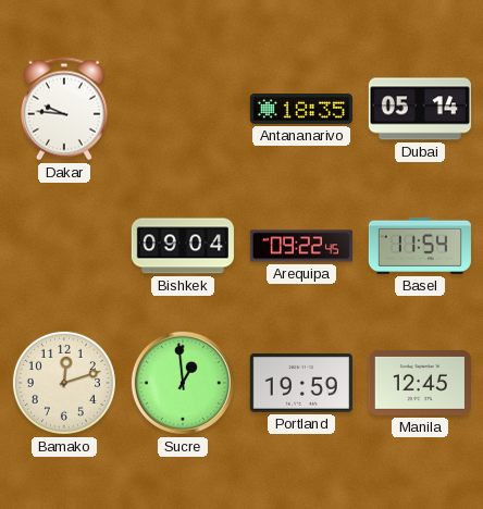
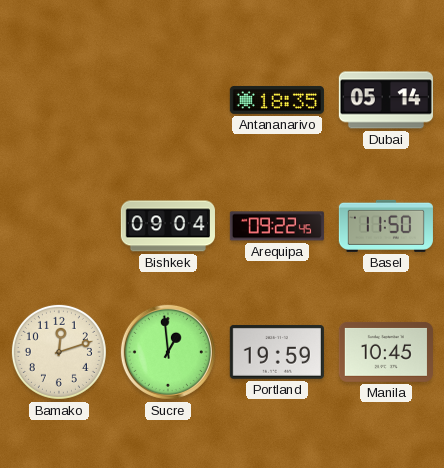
Dakar: 9:46 -> none
Basel: 11:54 -> 11:50
Manila: 12:45 -> 10:45
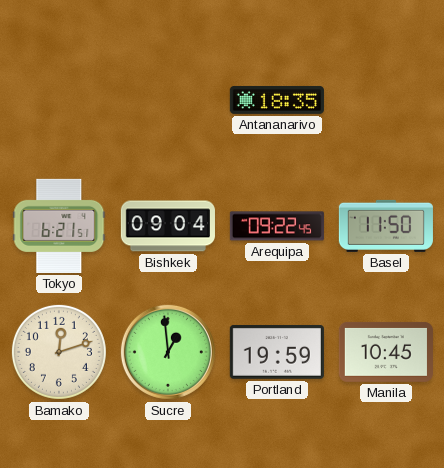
Dubai: 05:14 -> none
Tokyo: none -> 6:21
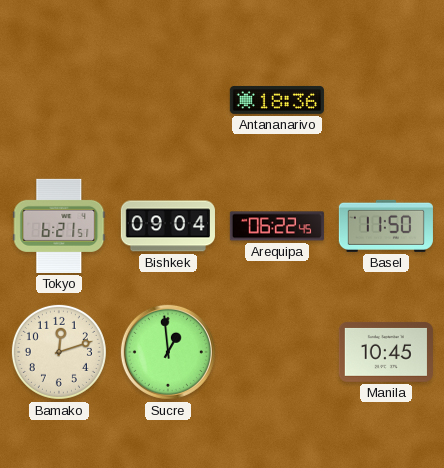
Antananarivo: 18:35 -> 18:36
Arequipa: 09:22 -> 06:22
Portland: 19:59 -> none
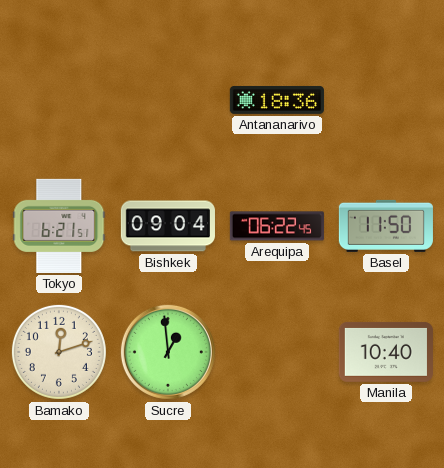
Manila: 10:45 -> 10:40
